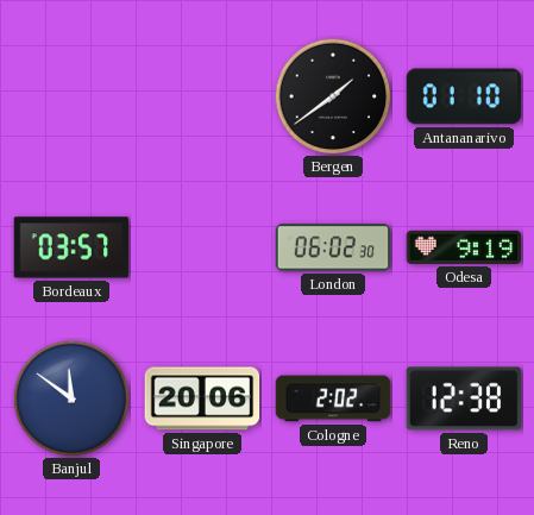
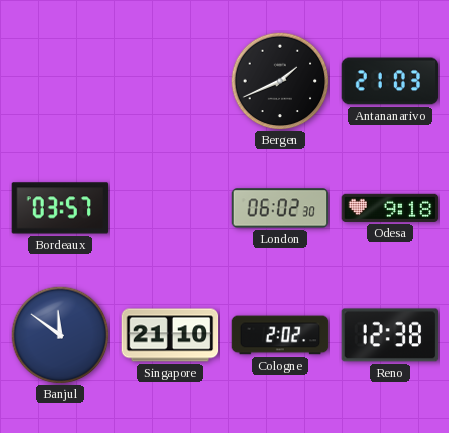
Bergen: 1:39 -> 1:41
Antananarivo: 01:10 -> 21:03
Odesa: 9:19 -> 9:18
Singapore: 20:06 -> 21:10
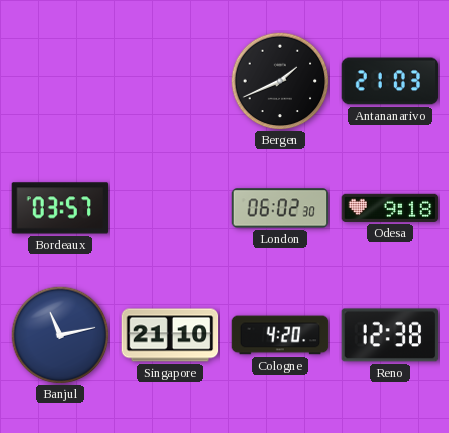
Banjul: 11:51 -> 11:13
Cologne: 2:02 -> 4:20
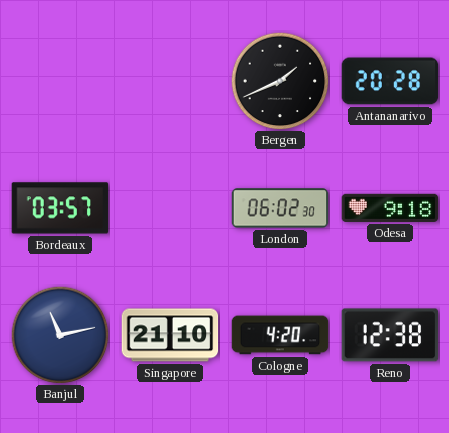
Antananarivo: 21:03 -> 20:28
